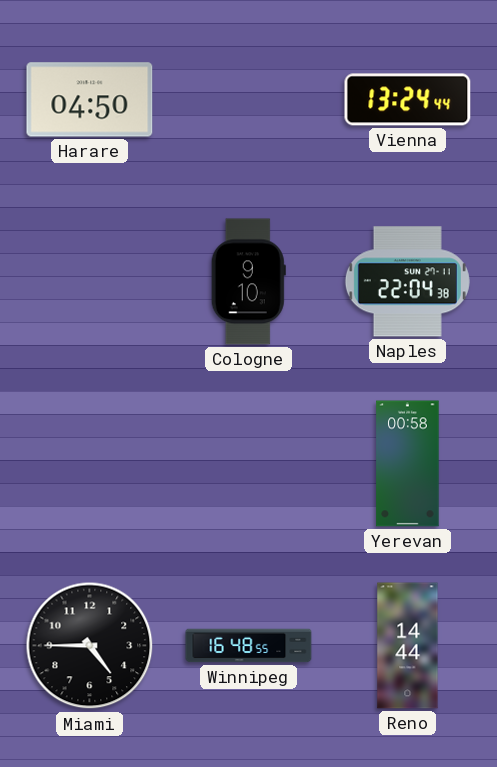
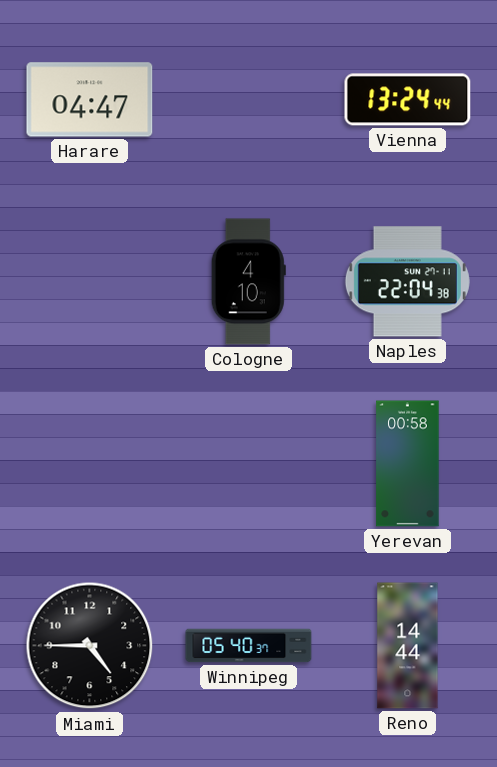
Harare: 04:50 -> 04:47
Cologne: 9:10 -> 4:10
Winnipeg: 16:48 -> 05:40
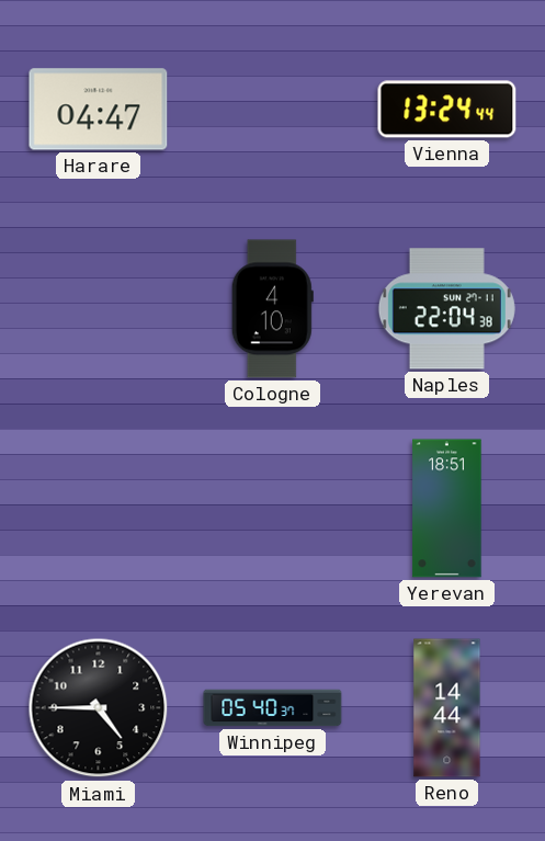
Yerevan: 00:58 -> 18:51
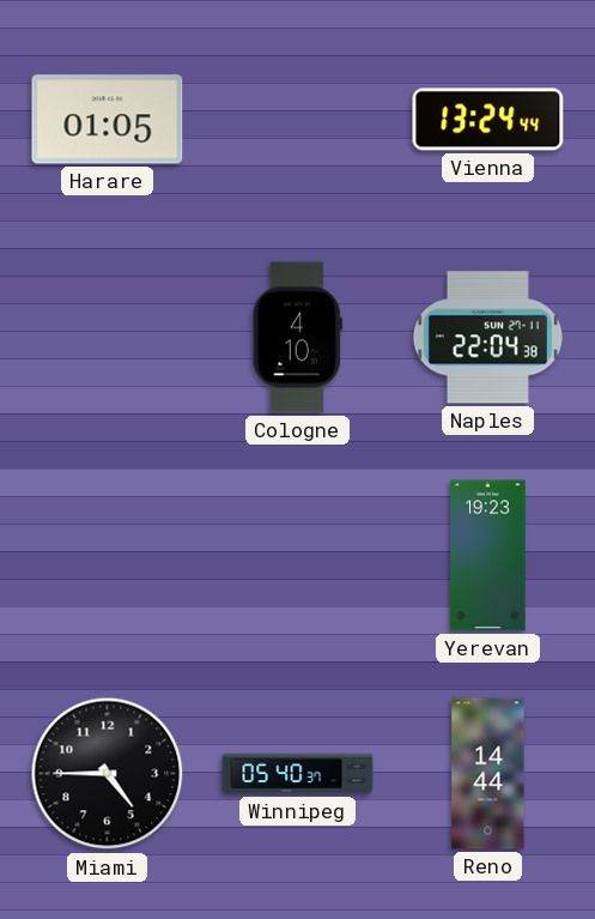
Harare: 04:47 -> 01:05
Yerevan: 18:51 -> 19:23
